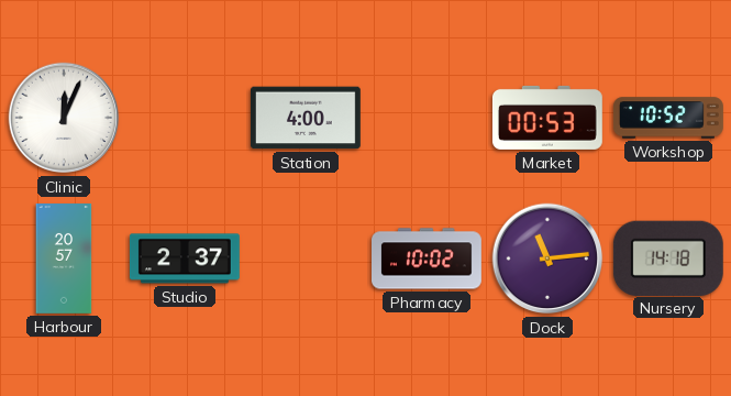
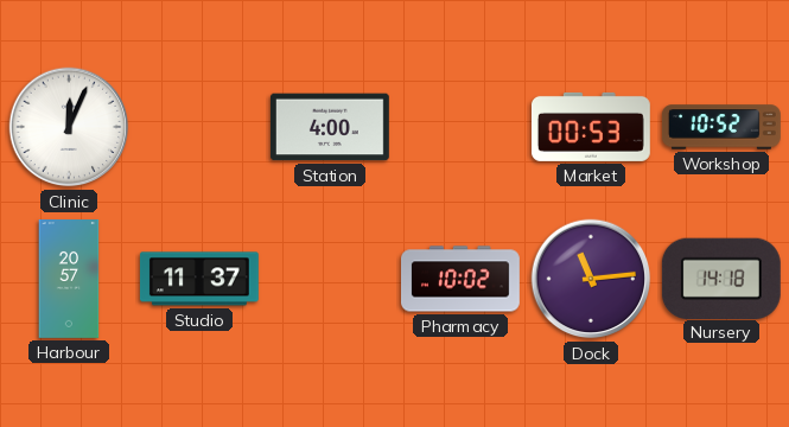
Studio: 2:37 -> 11:37
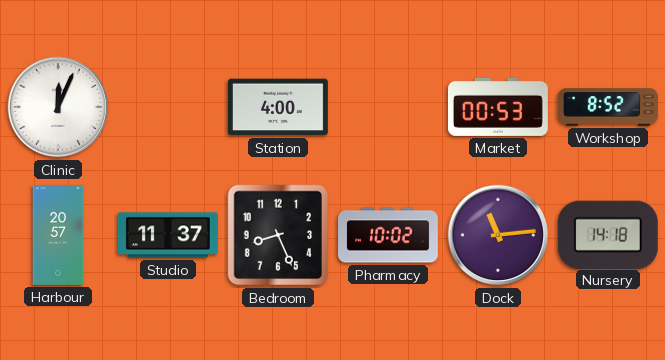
Workshop: 10:52 -> 8:52
Bedroom: none -> 8:26
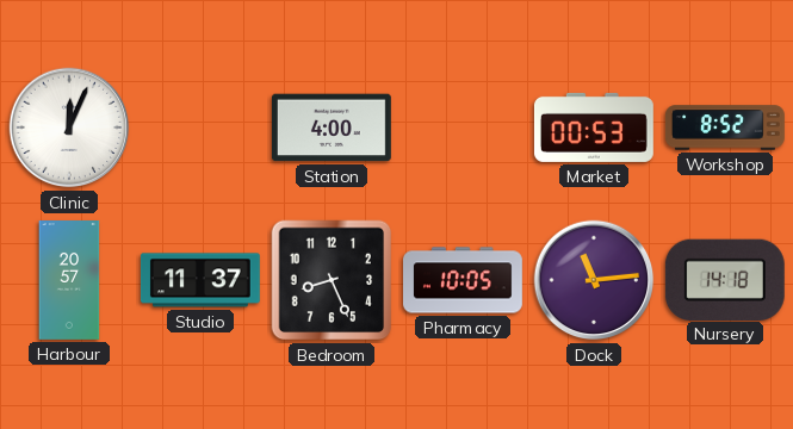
Pharmacy: 10:02 -> 10:05
